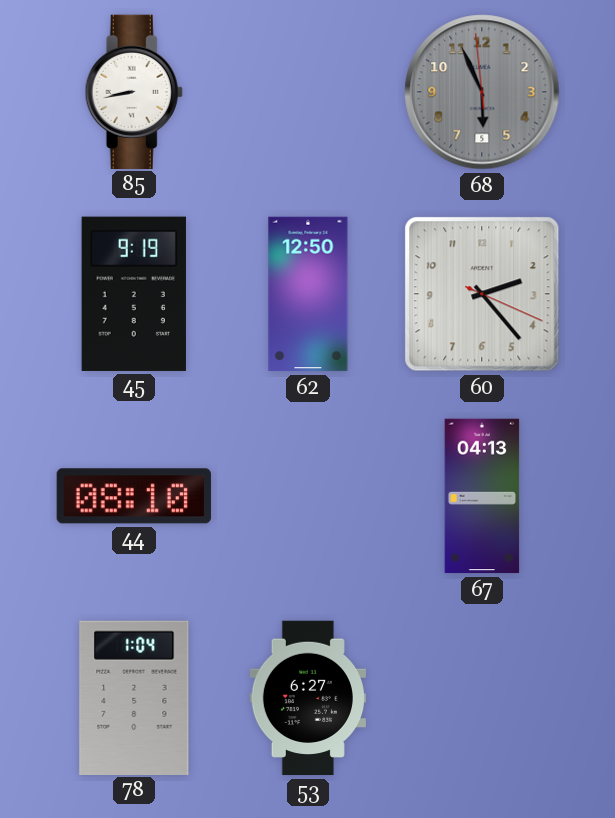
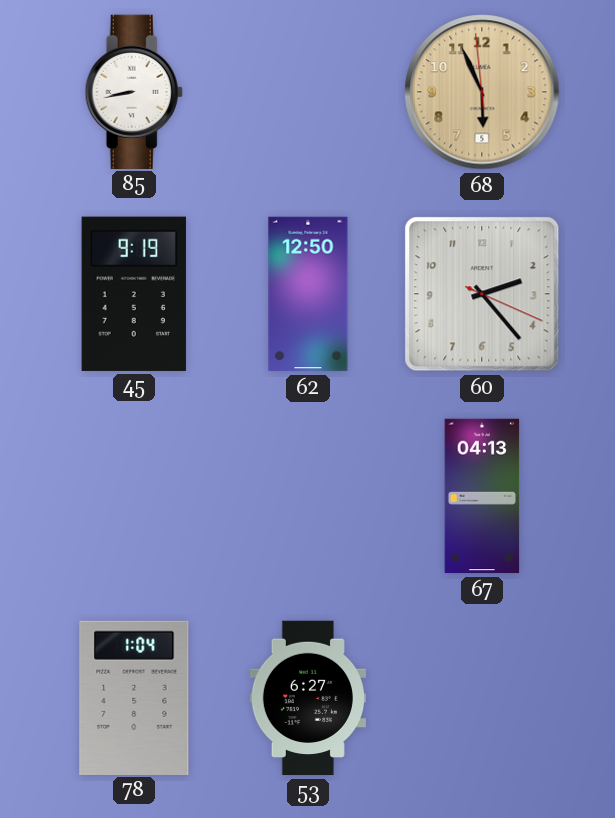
68 dial: grey -> champagne
44: 08:10 -> none
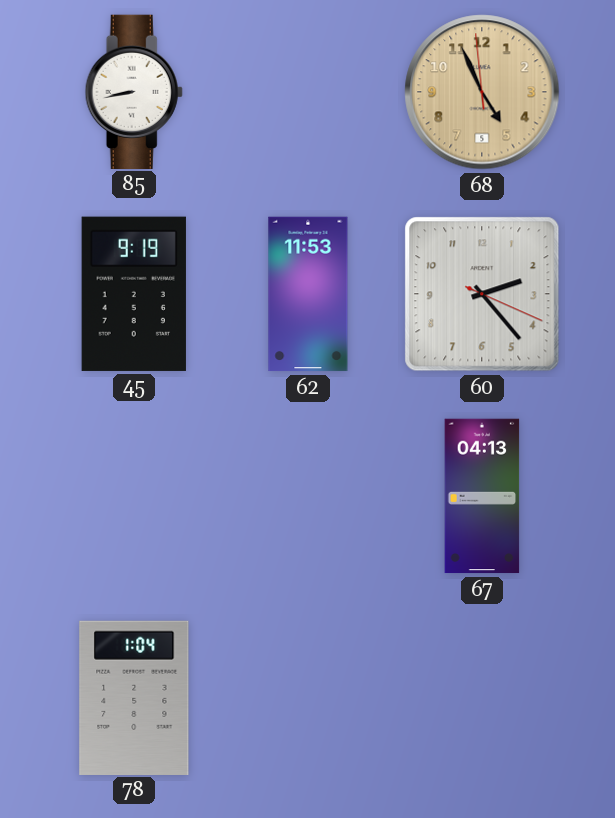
68: 5:55 -> 4:55
62: 12:50 -> 11:53
53: 6:27 -> none
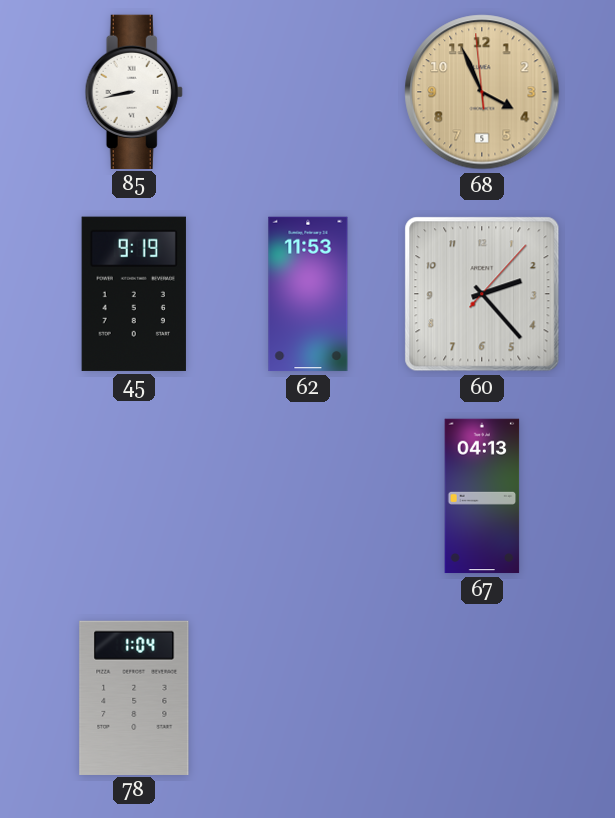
68: 4:55 -> 3:55
60: 2:23:19 -> 2:23:07
